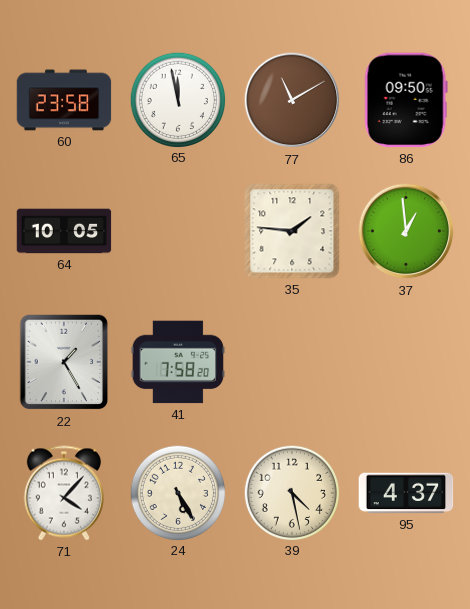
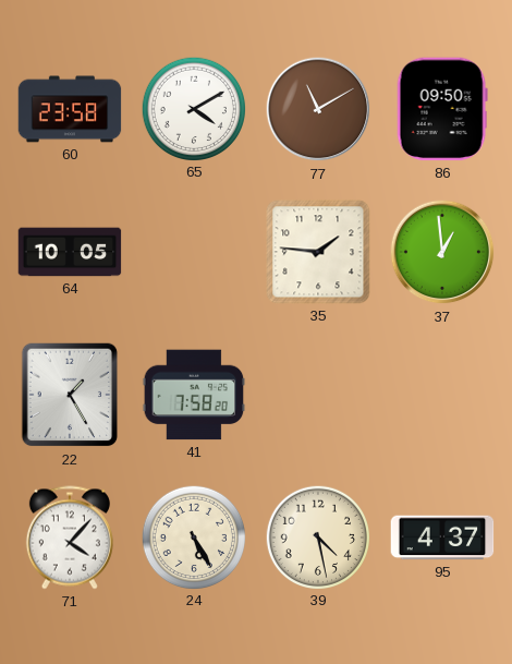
65: 11:58 -> 4:10
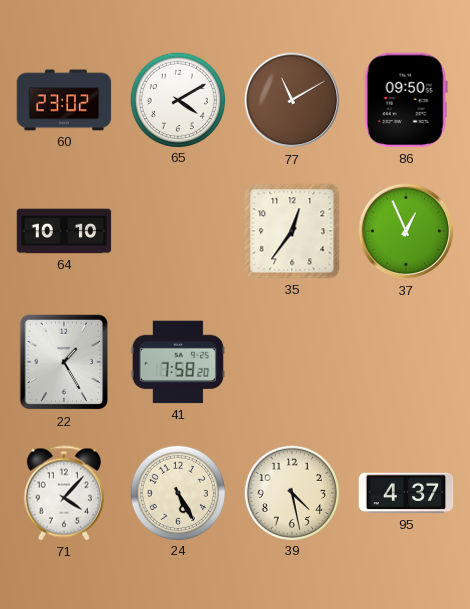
60: 23:58 -> 23:02
64: 10:05 -> 10:10
35: 1:46 -> 12:36
37: 12:59 -> 12:56
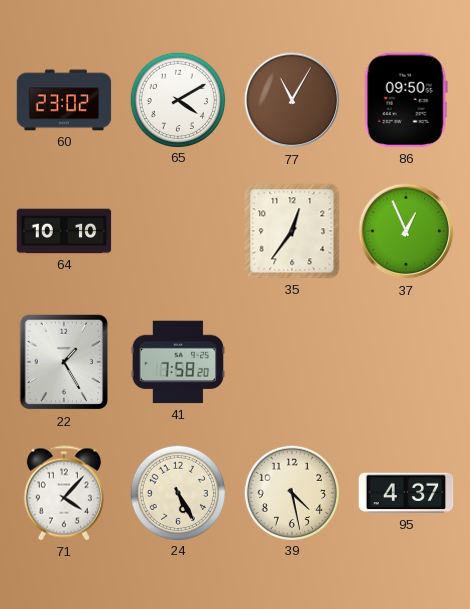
77: 11:10 -> 11:05
